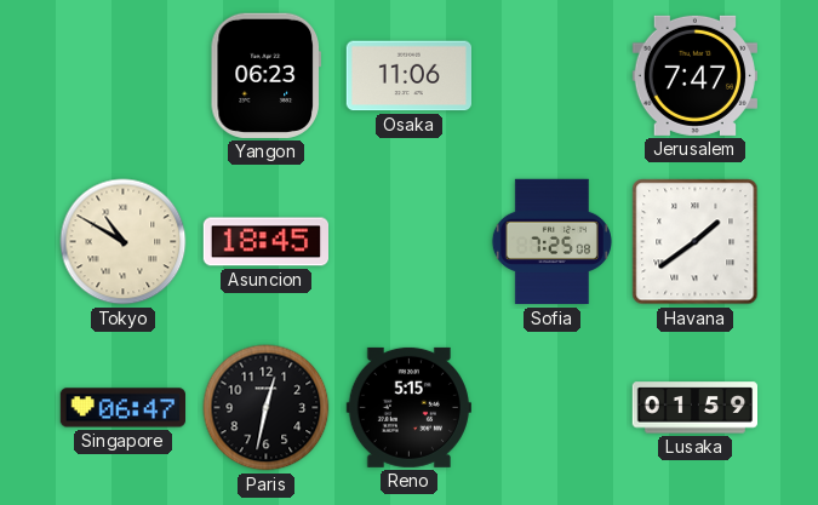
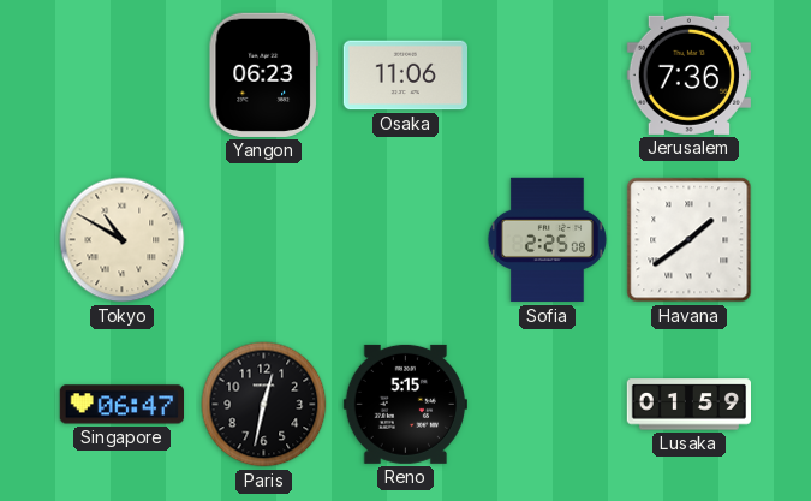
Jerusalem: 7:47 -> 7:36
Asuncion: 18:45 -> none
Sofia: 7:25 -> 2:25
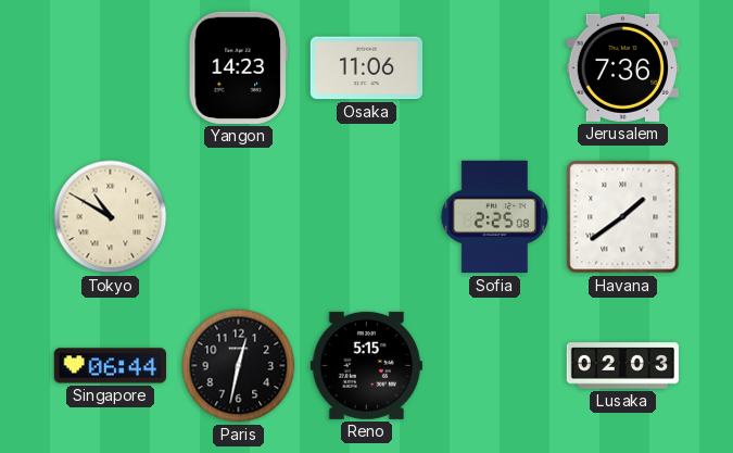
Yangon: 06:23 -> 14:23
Singapore: 06:47 -> 06:44
Lusaka: 01:59 -> 02:03
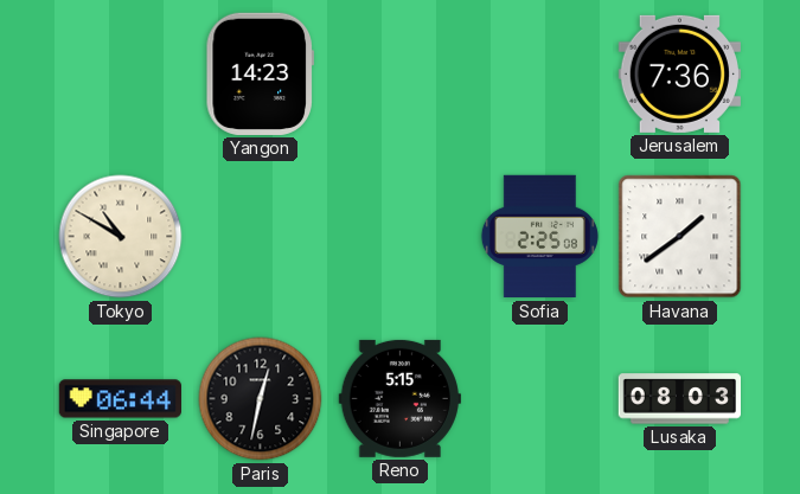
Osaka: 11:06 -> none
Lusaka: 02:03 -> 08:03
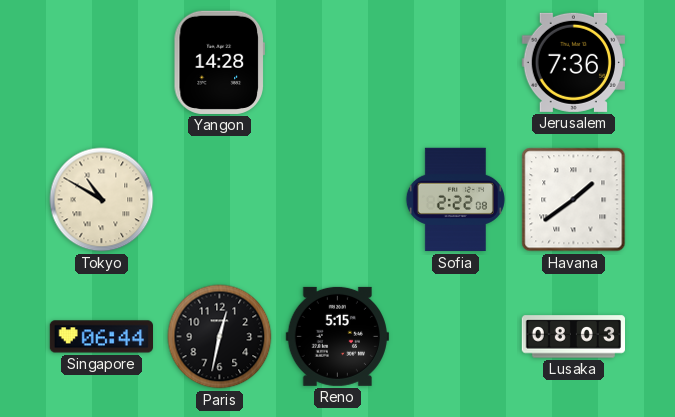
Yangon: 14:23 -> 14:28
Sofia: 2:25 -> 2:22
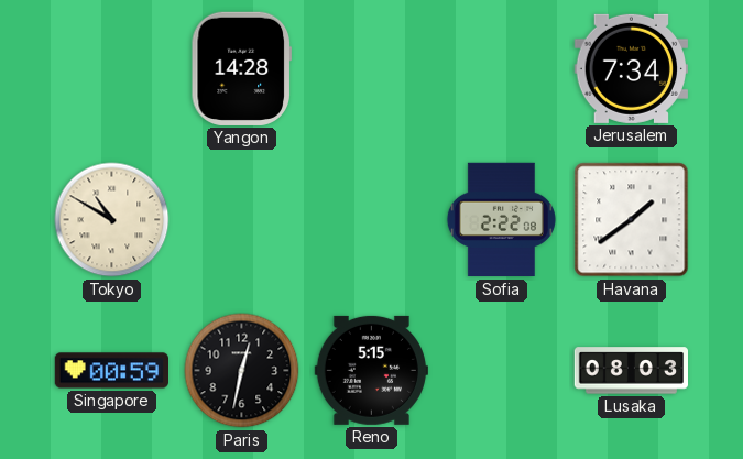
Jerusalem: 7:36 -> 7:34
Singapore: 06:44 -> 00:59
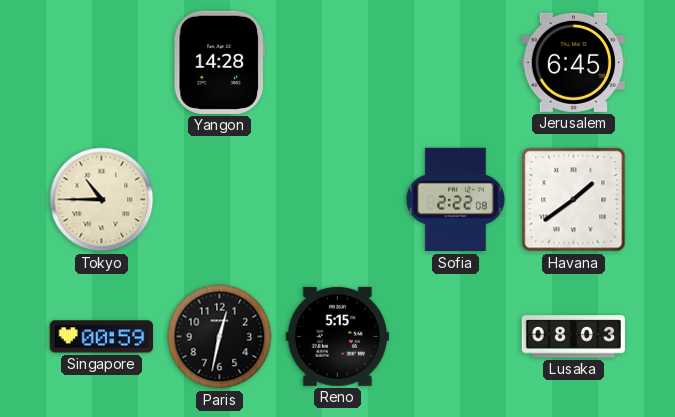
Jerusalem: 7:34 -> 6:45
Tokyo: 10:50 -> 10:45
